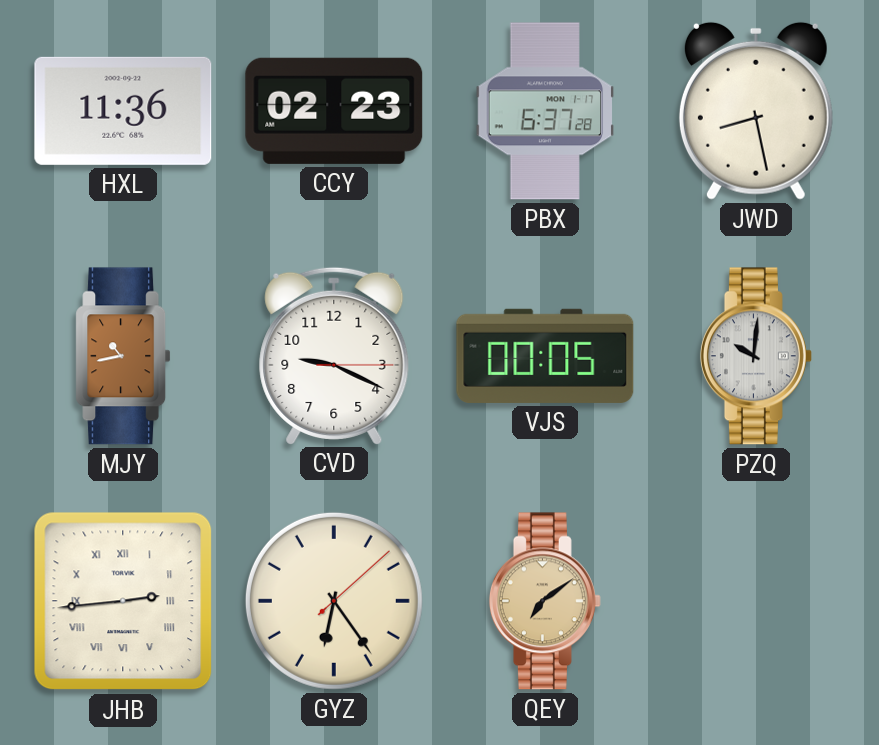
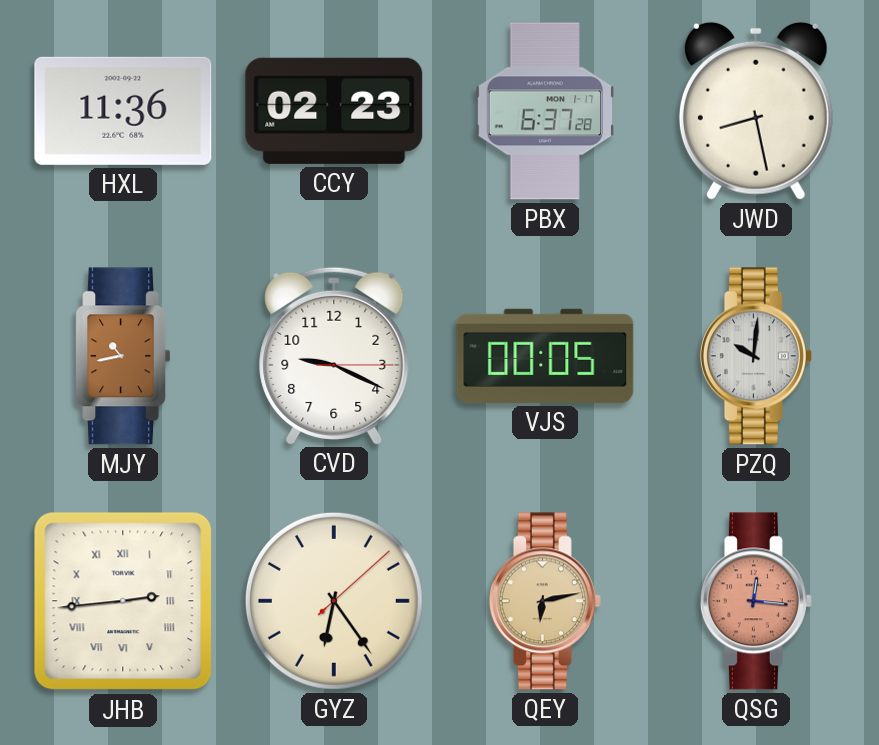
QEY: 7:09 -> 6:13
QSG: none -> 12:16
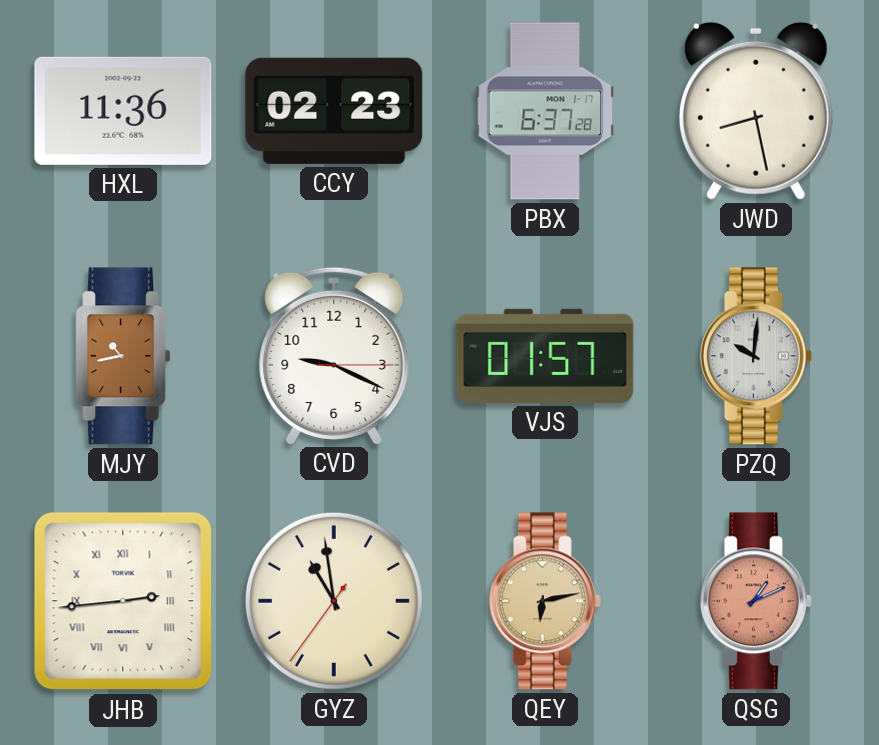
VJS: 00:05 -> 01:57
GYZ: 6:24 -> 10:58
QSG: 12:16 -> 1:11
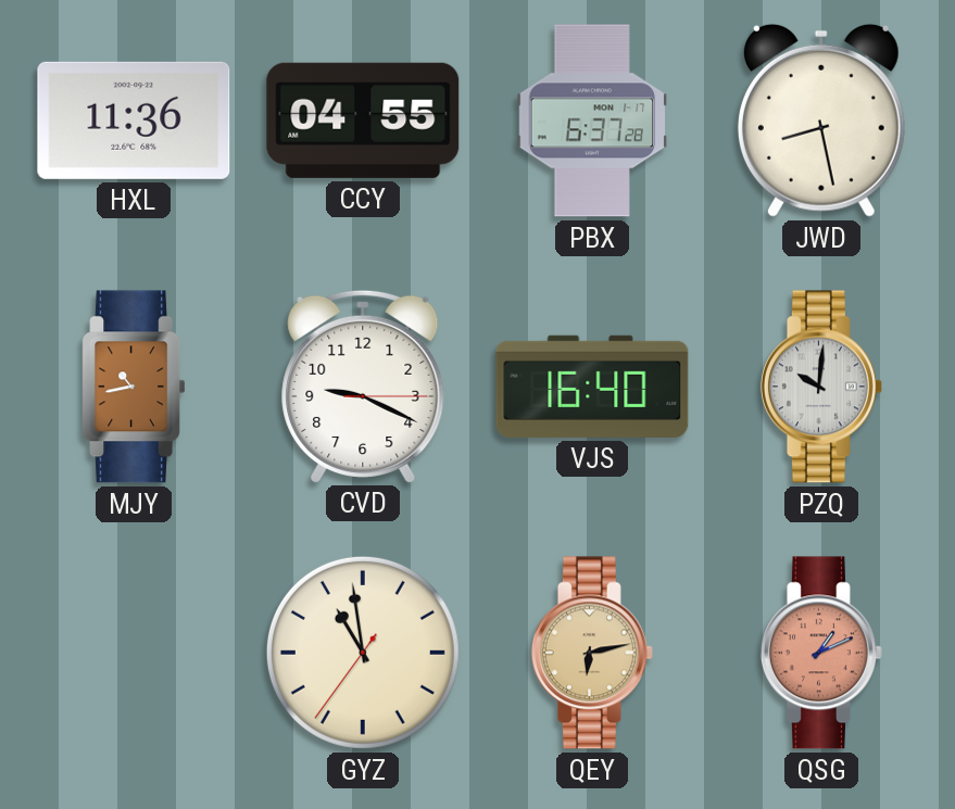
CCY: 02:23 -> 04:55
VJS: 01:57 -> 16:40
JHB: 2:44 -> none
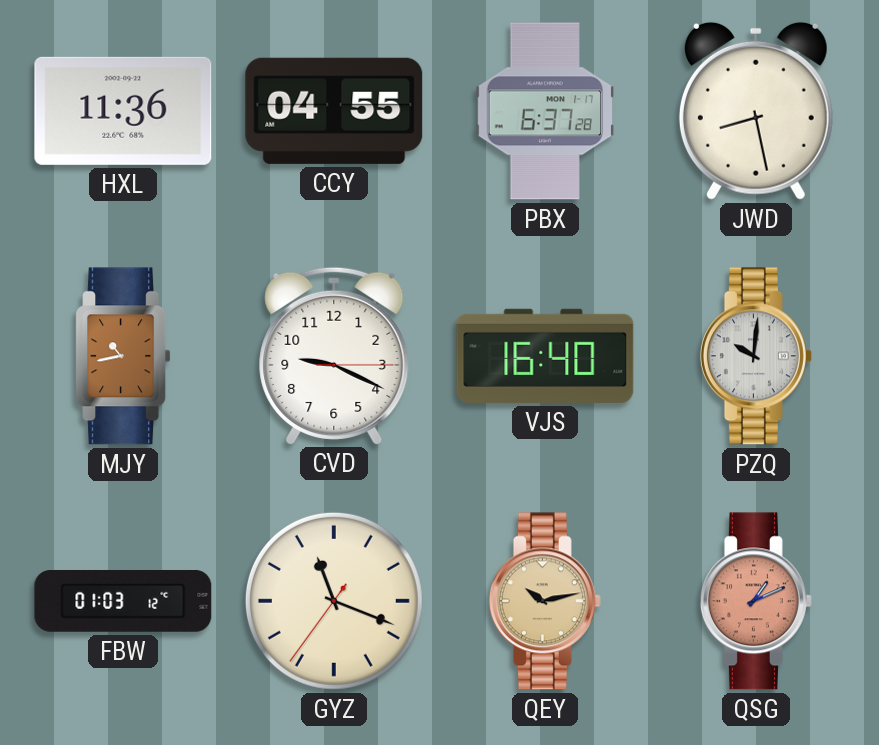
FBW: none -> 01:03
GYZ: 10:58 -> 11:18
QEY: 6:13 -> 10:13
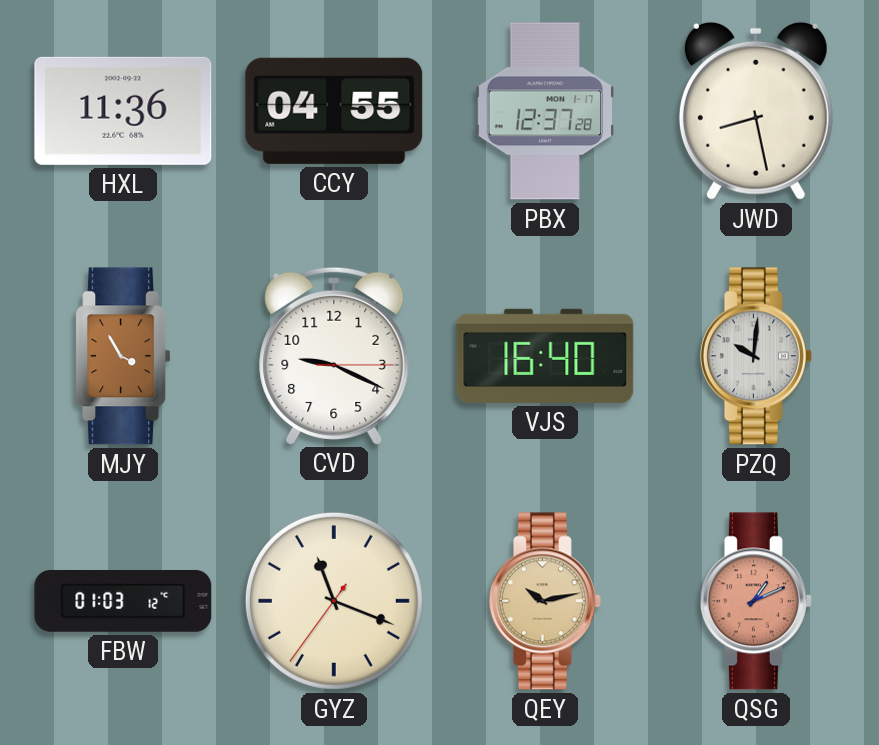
PBX: 6:37 -> 12:37
MJY: 10:43 -> 3:55
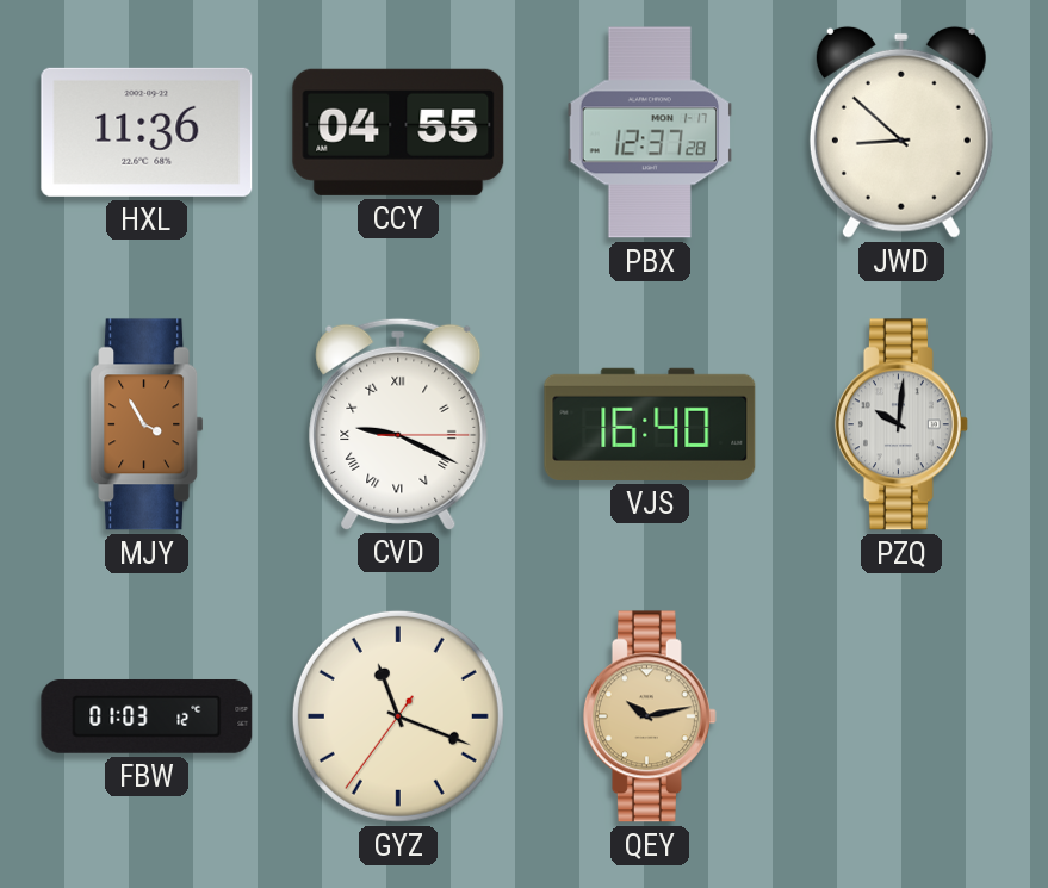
JWD: 8:28 -> 8:52
CVD numerals: Arabic -> Roman
QSG: 1:11 -> none
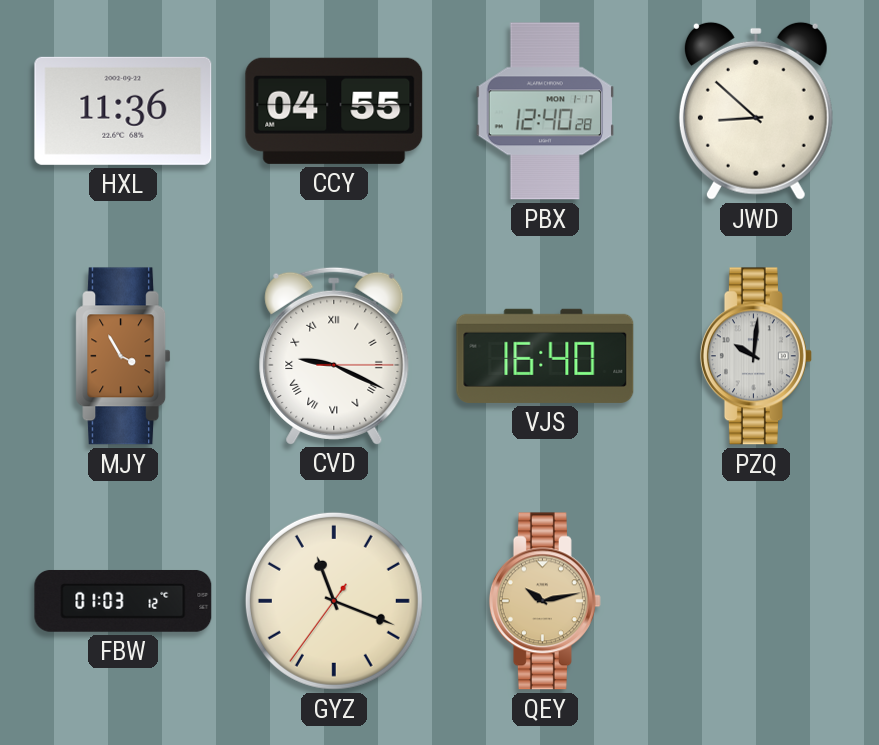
PBX: 12:37 -> 12:40
